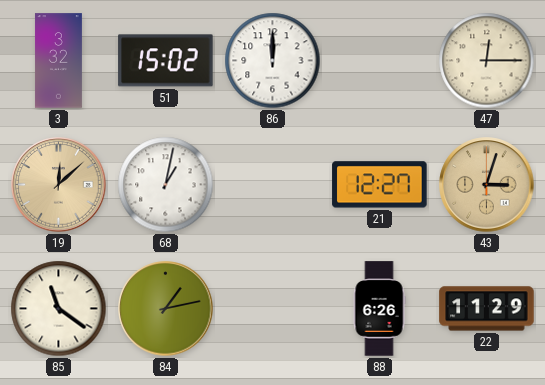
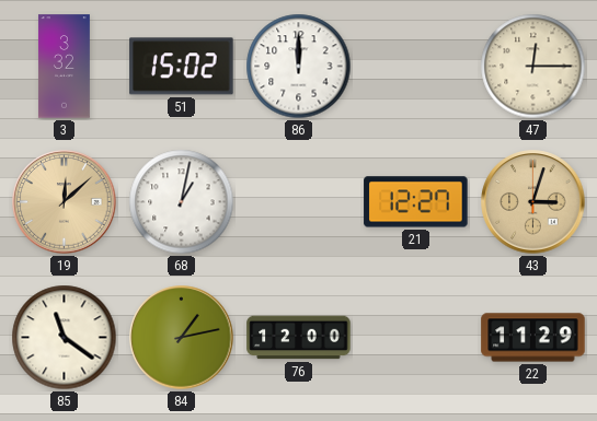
76: none -> 12:00
88: 6:26 -> none
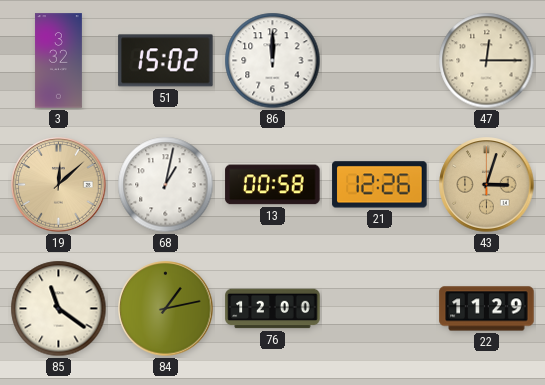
13: none -> 00:58
21: 12:27 -> 12:26
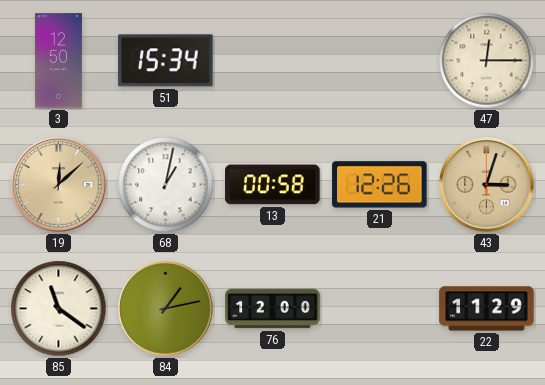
3: 3:32 -> 12:50
51: 15:02 -> 15:34
86: 12:00 -> none
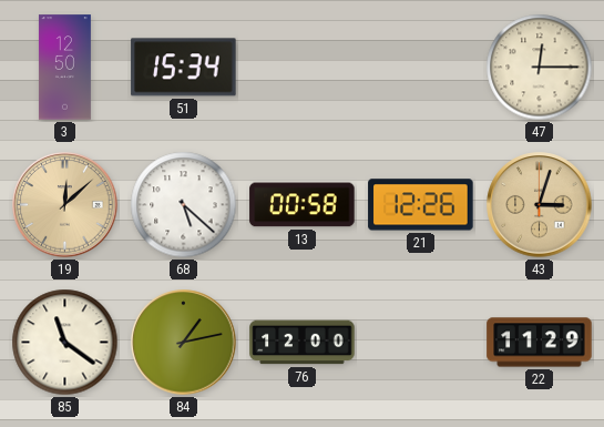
68: 1:02 -> 5:22
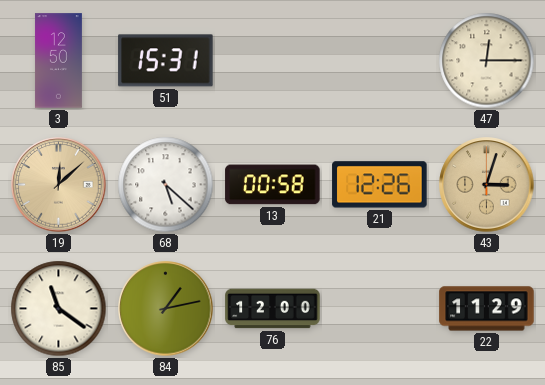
51: 15:34 -> 15:31
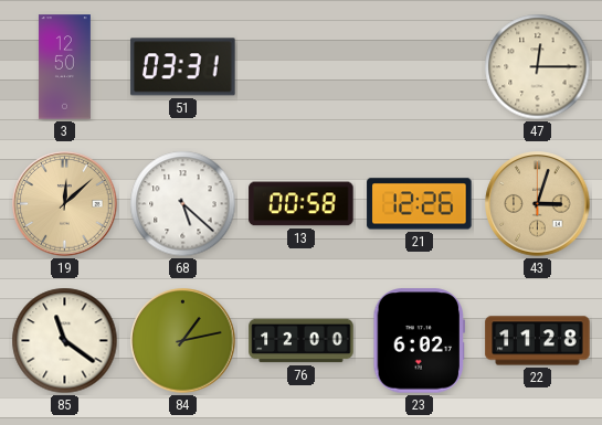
51: 15:31 -> 03:31
23: none -> 6:02
22: 11:29 -> 11:28
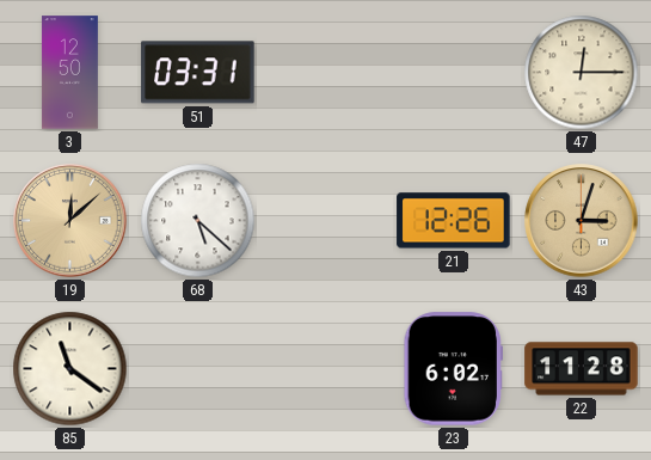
13: 00:58 -> none
84: 1:13 -> none
76: 12:00 -> none
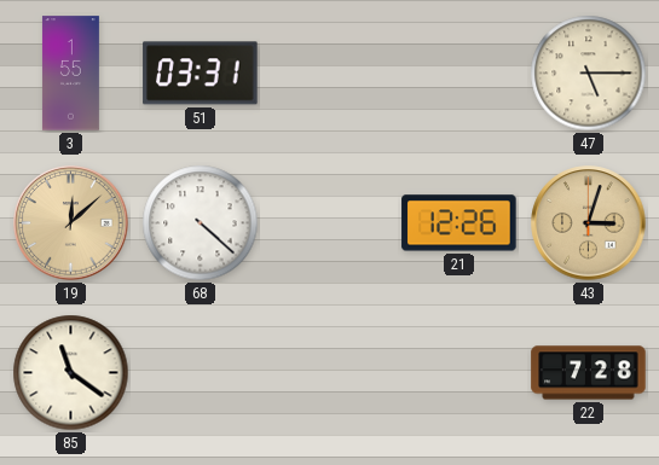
3: 12:50 -> 1:55
47: 12:15 -> 5:15
68: 5:22 -> 4:22
23: 6:02 -> none
22: 11:28 -> 7:28
